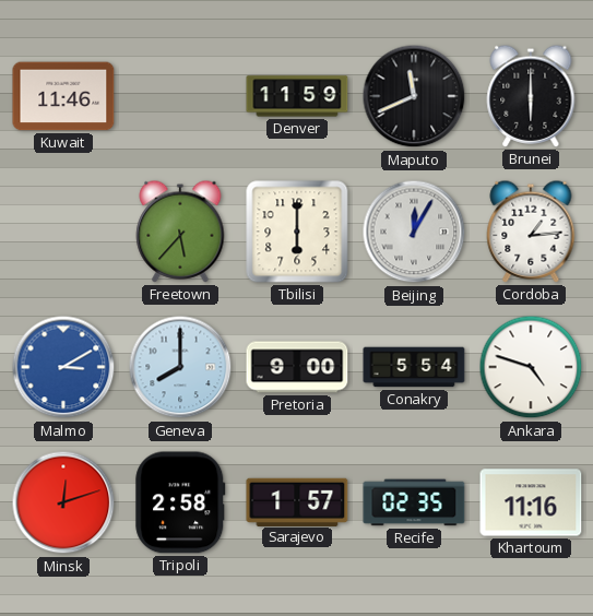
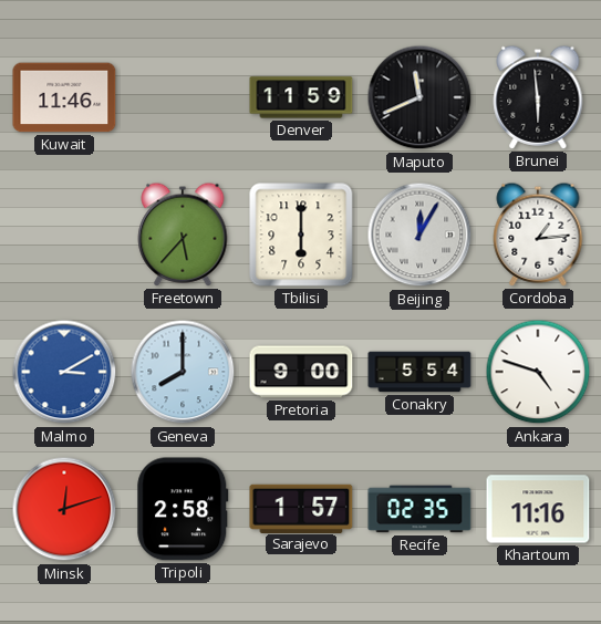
Brunei: 6:00 -> 5:59
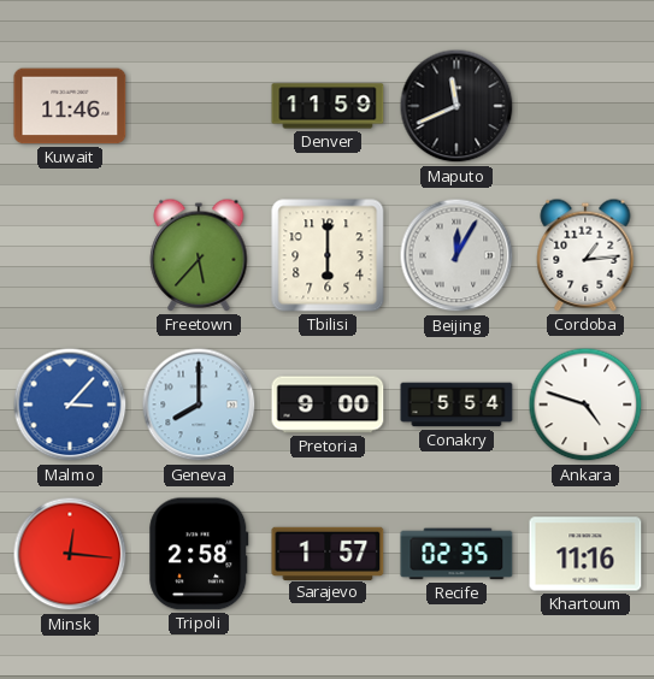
Brunei: 5:59 -> none
Malmo: 3:10 -> 3:07
Minsk: 12:12 -> 12:16
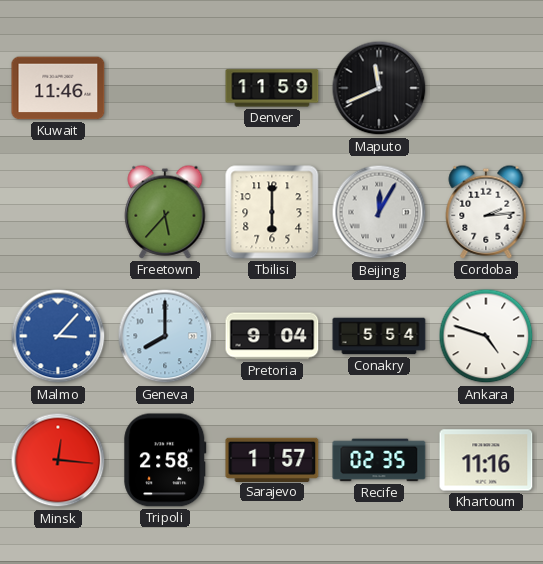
Cordoba: 1:14 -> 2:14
Pretoria: 9:00 -> 9:04
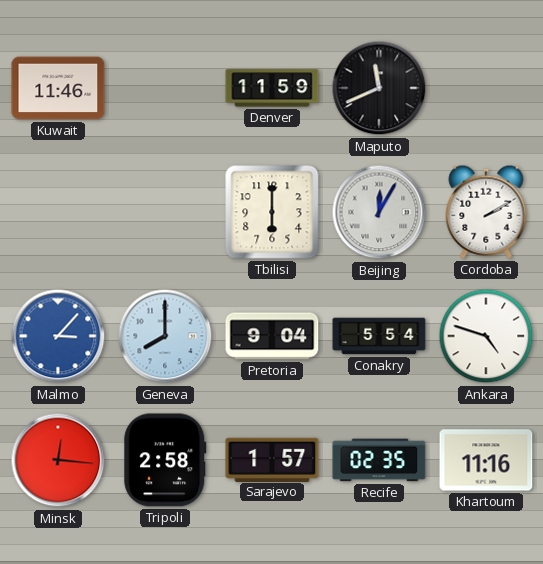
Freetown: 5:37 -> none
Cordoba: 2:14 -> 2:10
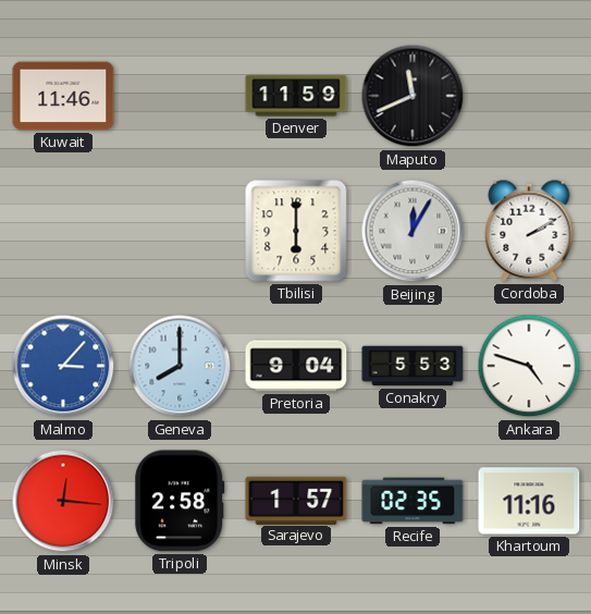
Conakry: 5:54 -> 5:53
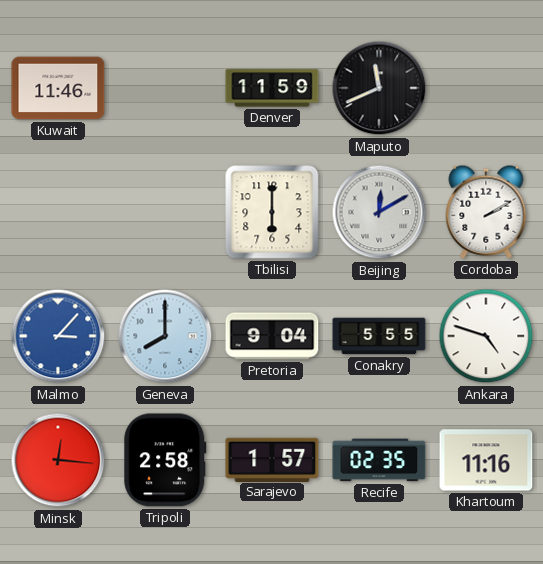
Beijing: 12:05 -> 12:10
Conakry: 5:53 -> 5:55
